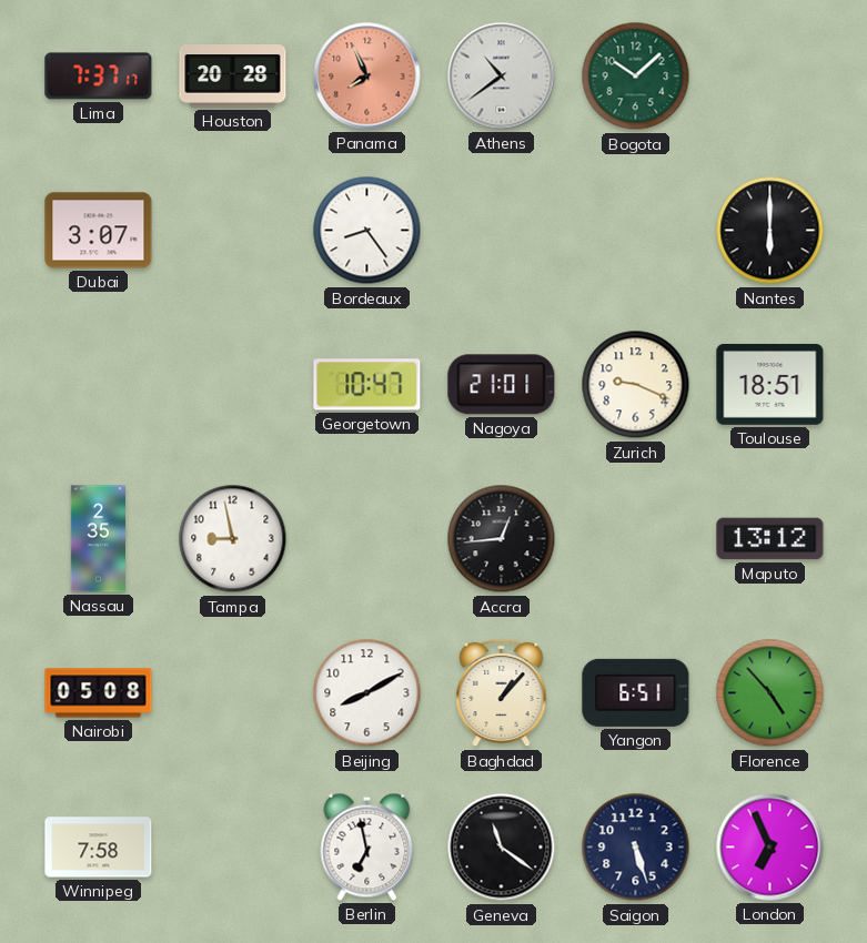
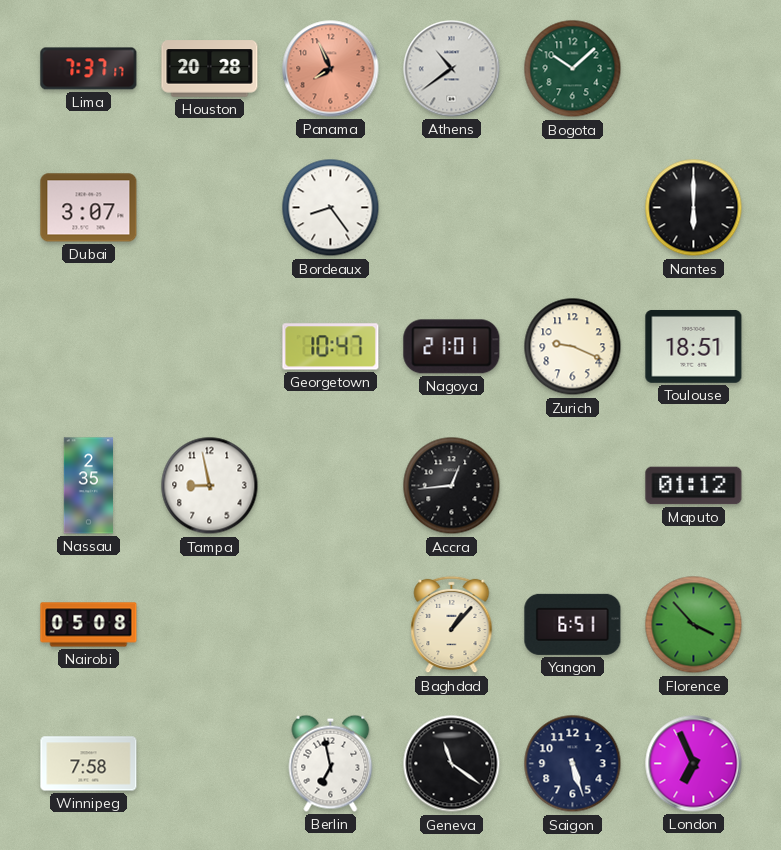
Maputo: 13:12 -> 01:12
Beijing: 8:10 -> none
Florence: 4:53 -> 3:53
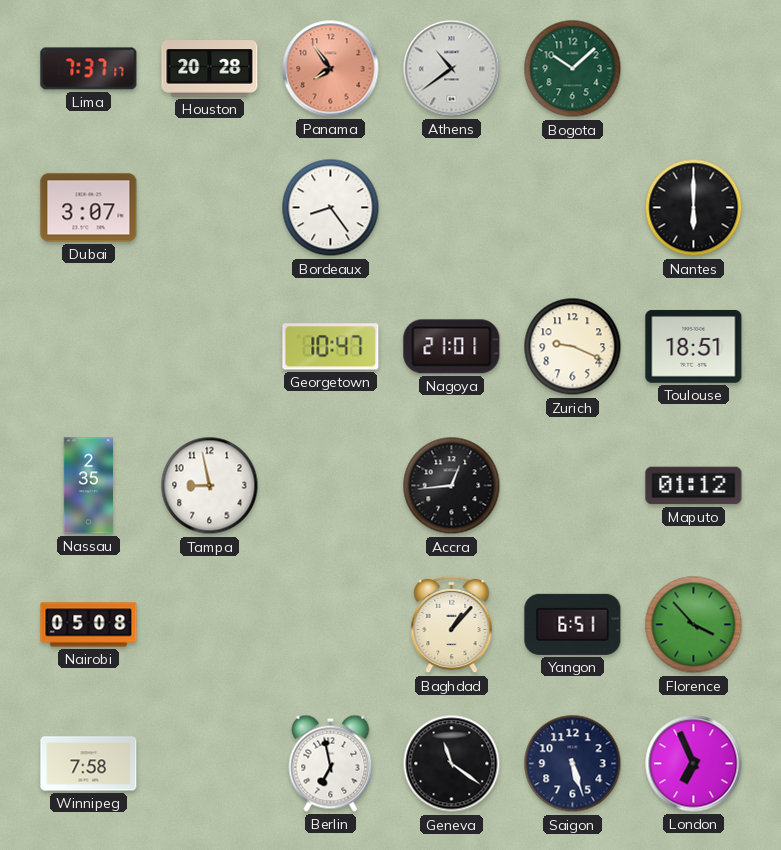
Panama: 7:56 -> 7:54
